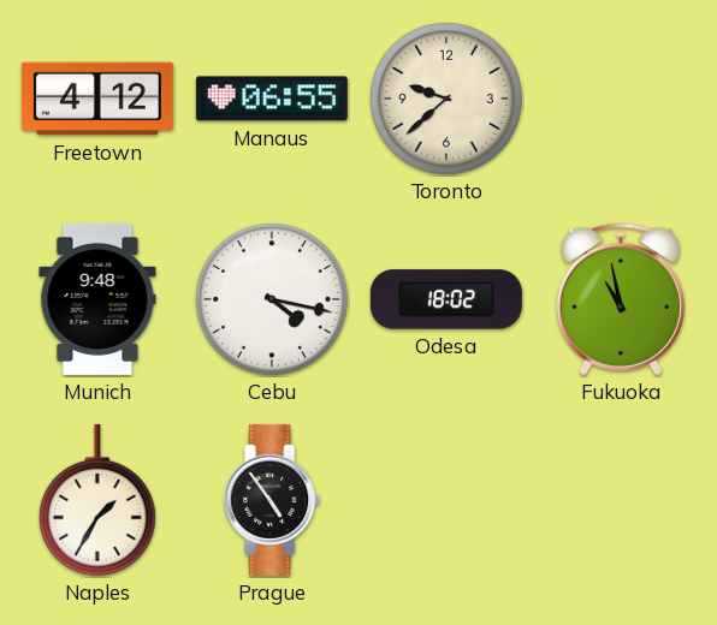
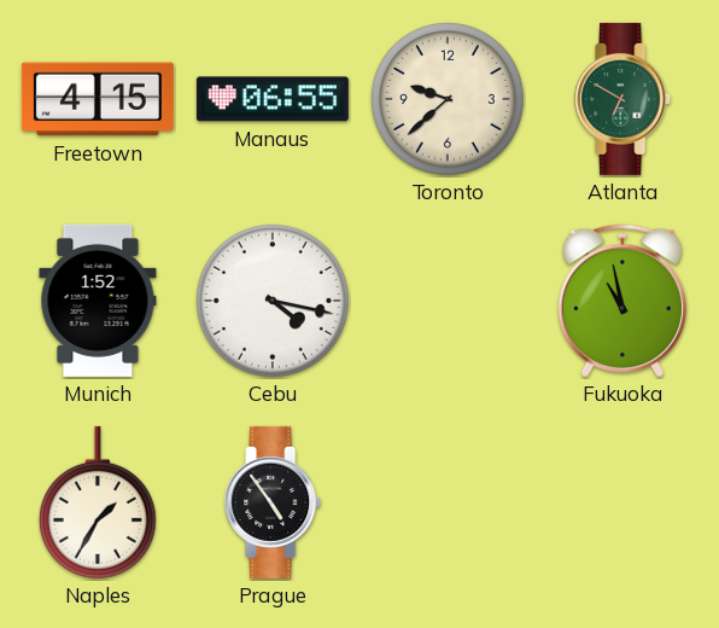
Freetown: 4:12 -> 4:15
Atlanta: none -> 6:50
Munich: 9:48 -> 1:52
Odesa: 18:02 -> none
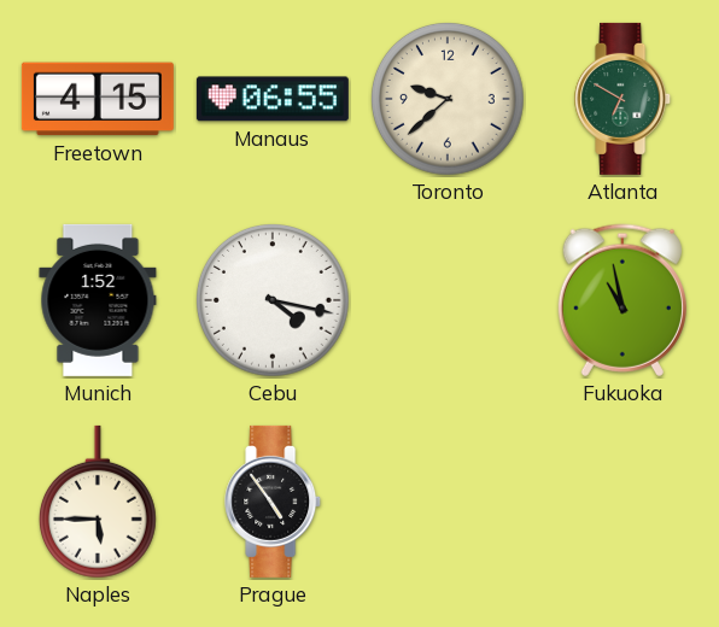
Naples: 1:35 -> 5:45
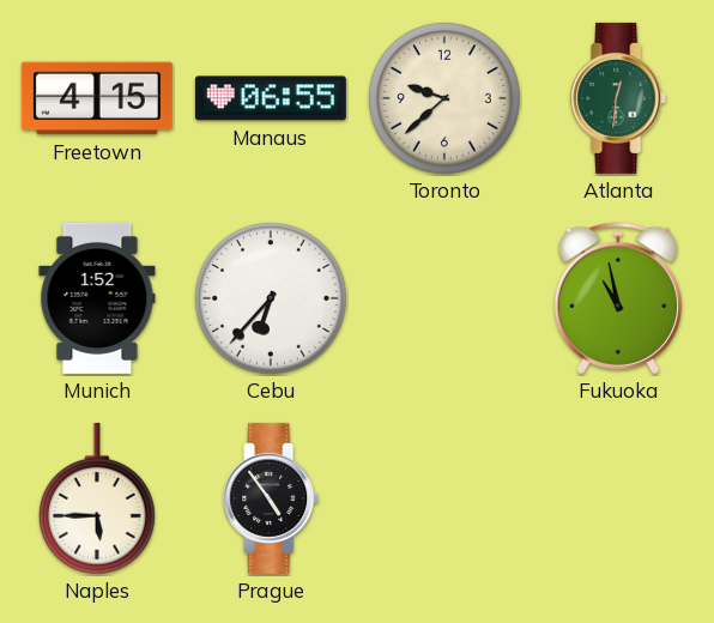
Atlanta: 6:50 -> 12:31
Cebu: 4:17 -> 6:37
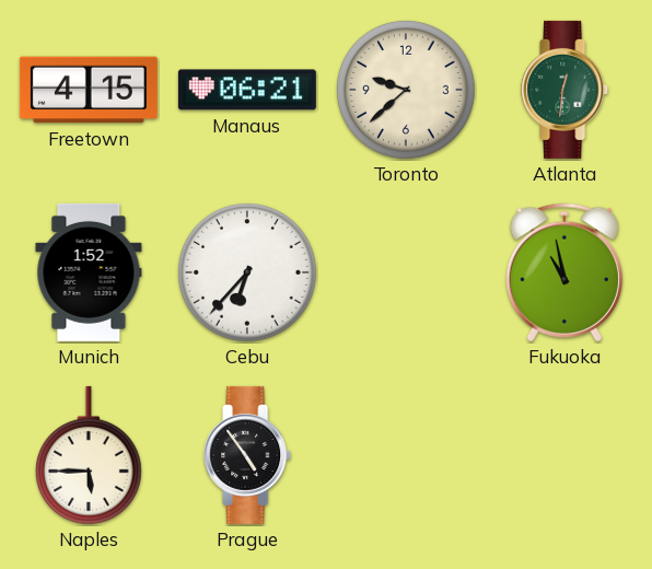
Manaus: 06:55 -> 06:21
